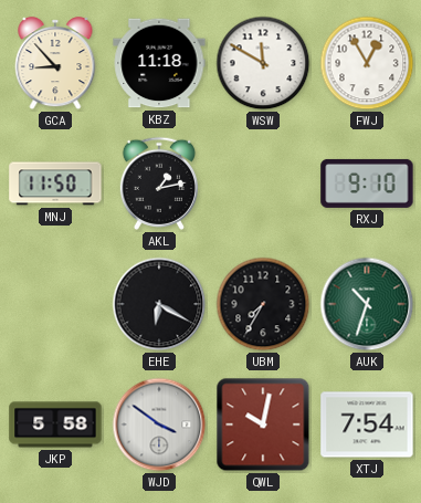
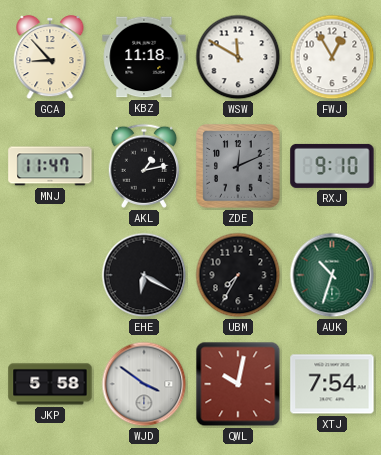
MNJ: 11:50 -> 11:47
ZDE: none -> 12:11
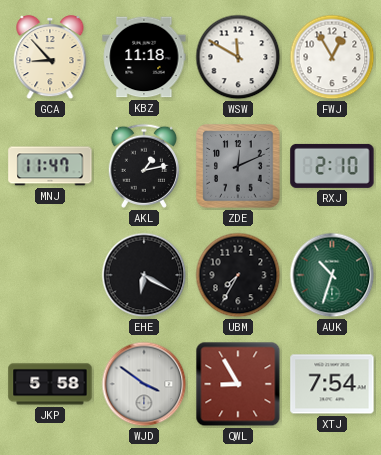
RXJ: 9:10 -> 2:10
QWL: 10:02 -> 8:55
